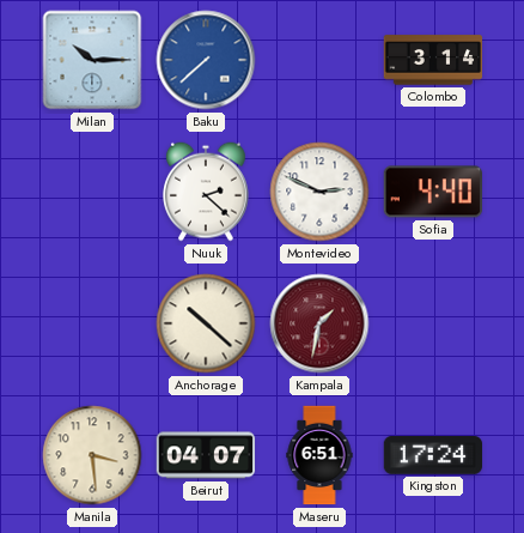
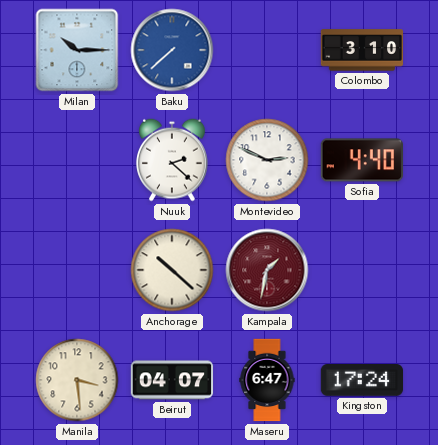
Colombo: 3:14 -> 3:10
Maseru: 6:51 -> 6:47
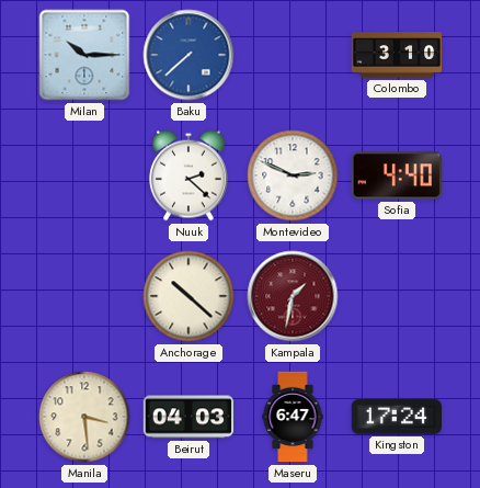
Beirut: 04:07 -> 04:03
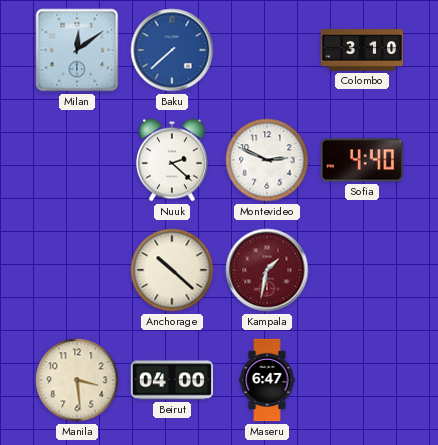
Milan: 10:15 -> 12:09
Beirut: 04:03 -> 04:00
Kingston: 17:24 -> none
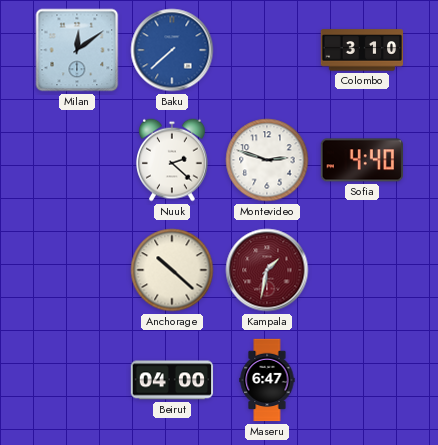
Montevideo: 2:49 -> 2:48
Manila: 3:29 -> none
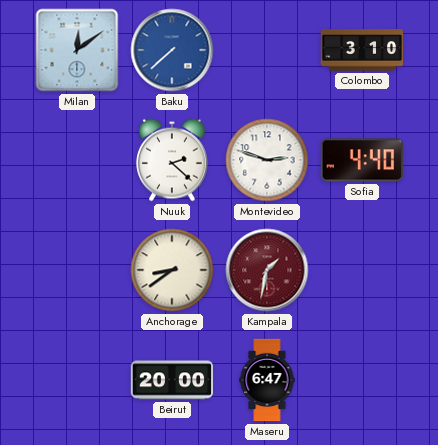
Anchorage: 10:22 -> 8:39
Beirut: 04:00 -> 20:00
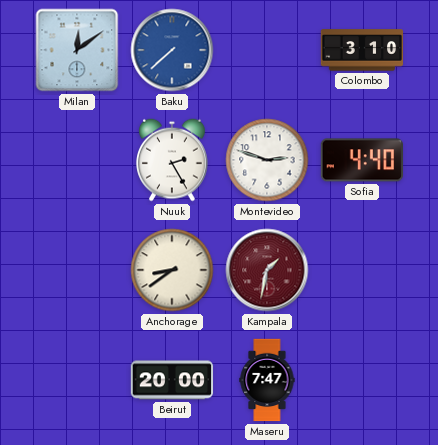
Nuuk: 2:22 -> 2:25
Maseru: 6:47 -> 7:47
